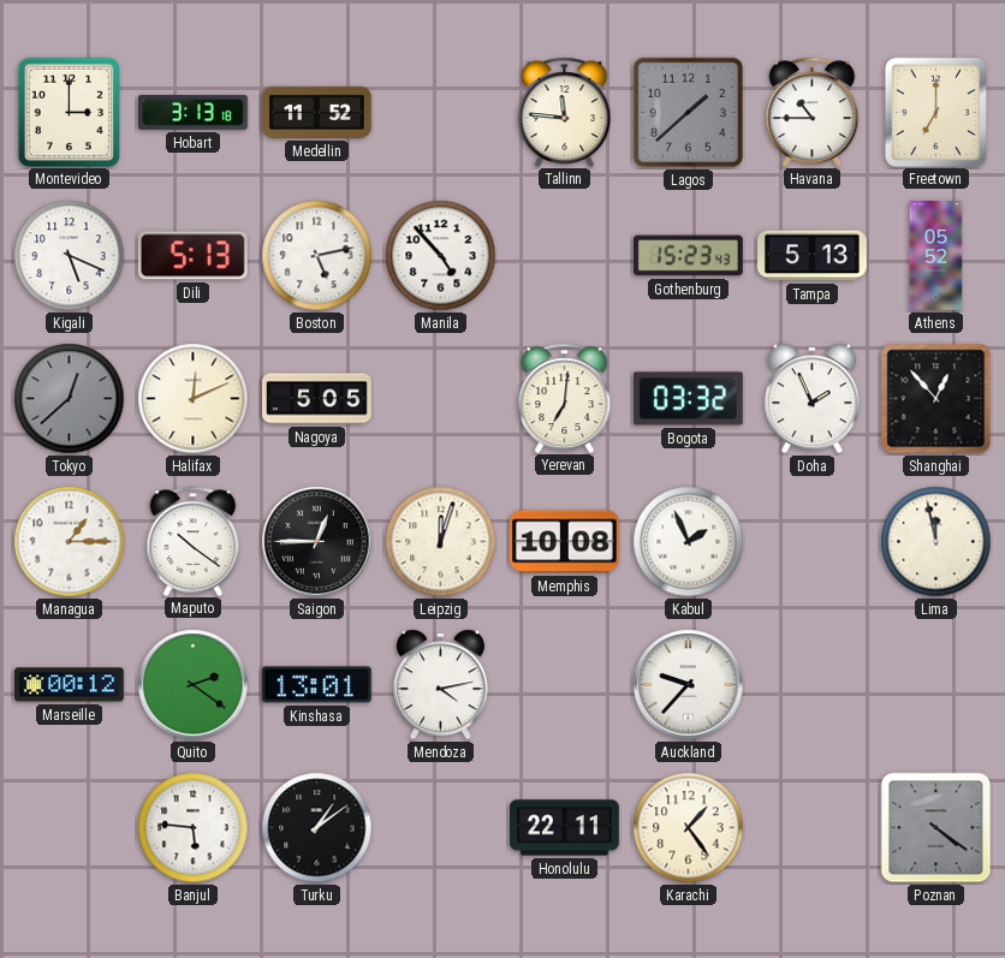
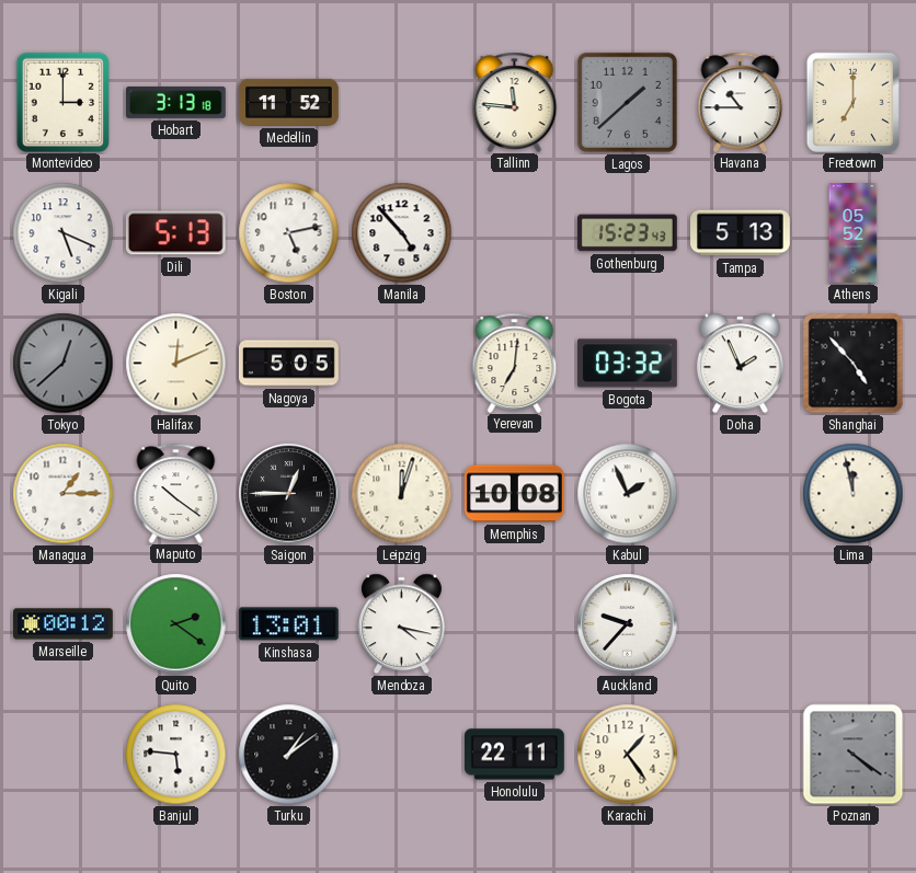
Shanghai: 12:53 -> 4:53
Mendoza: 4:13 -> 4:17
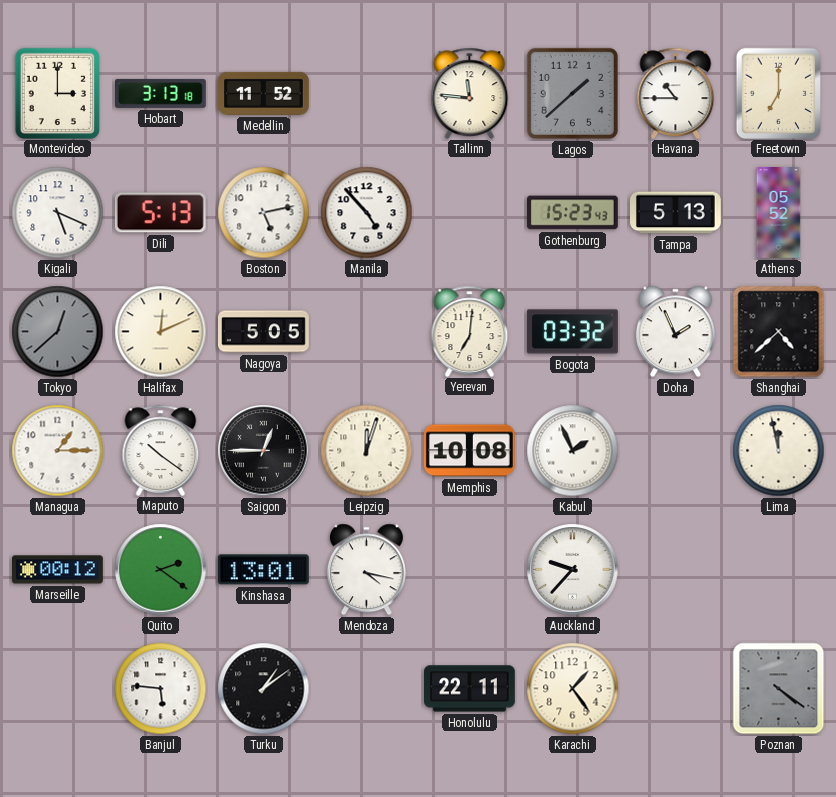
Shanghai: 4:53 -> 4:38
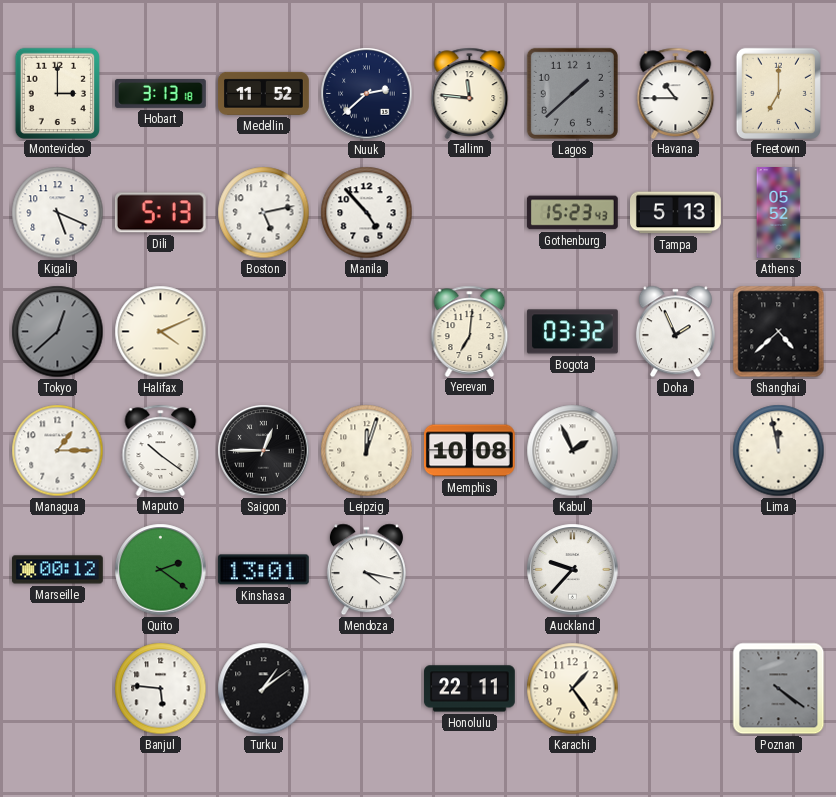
Nuuk: none -> 2:38
Halifax: 12:11 -> 4:11
Nagoya: 5:05 -> none
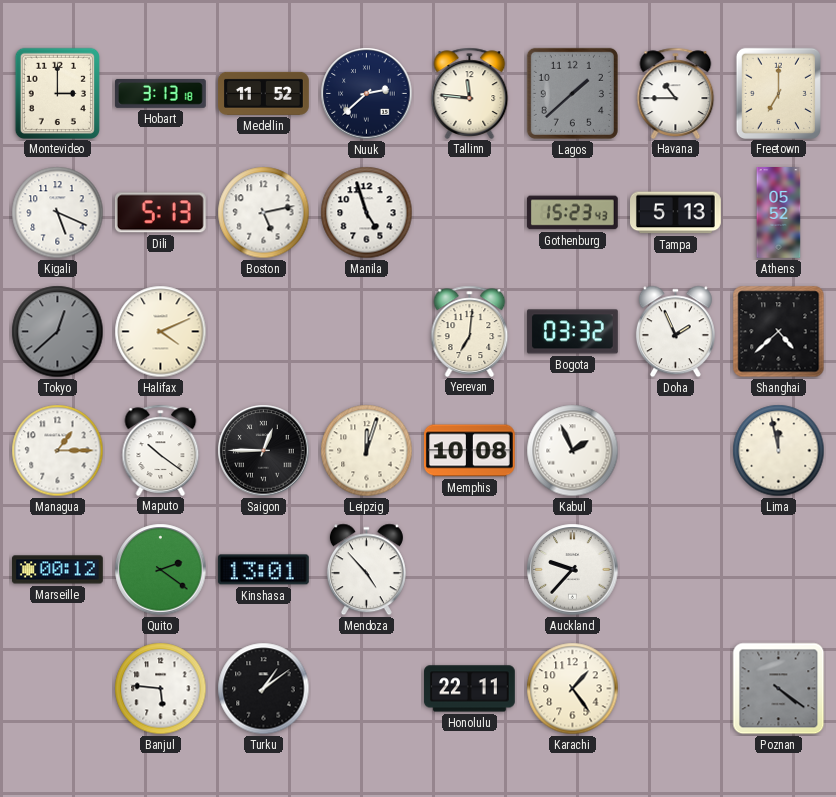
Manila: 4:53 -> 4:57
Mendoza: 4:17 -> 4:53
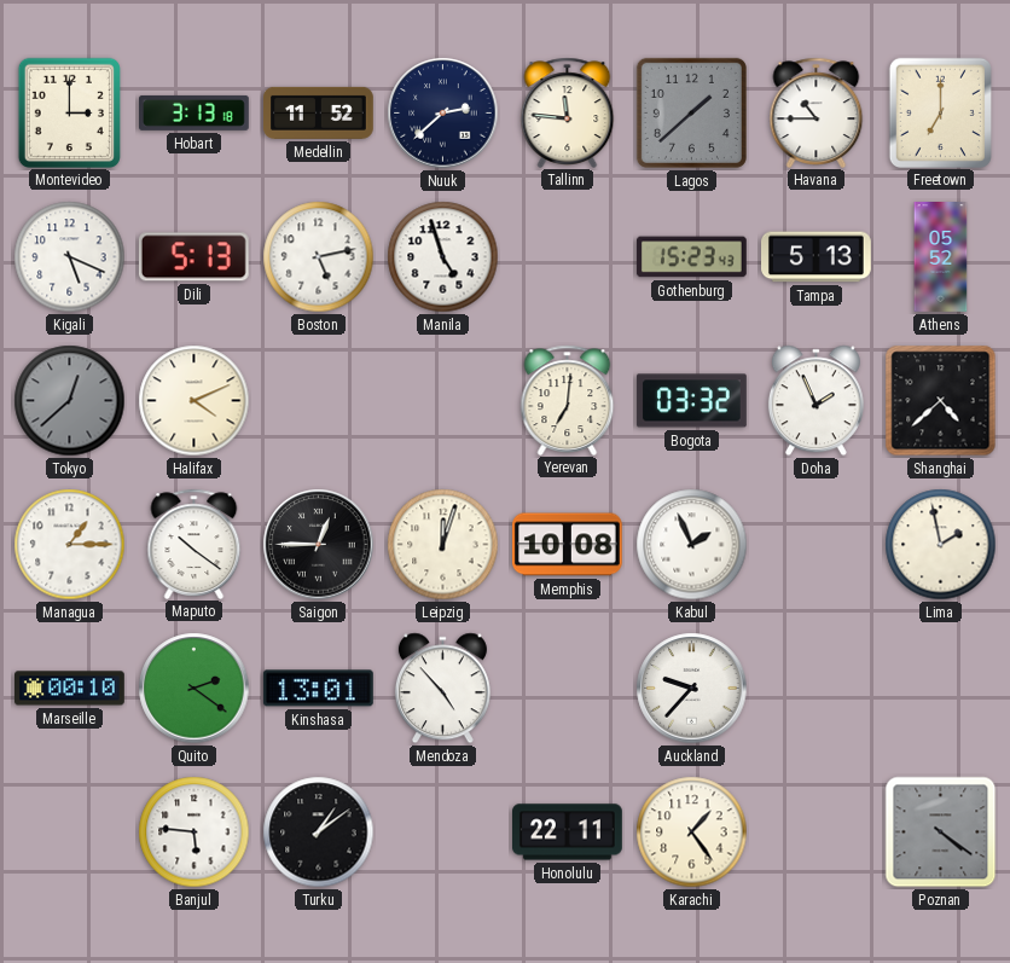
Lima: 11:58 -> 1:58
Marseille: 00:12 -> 00:10
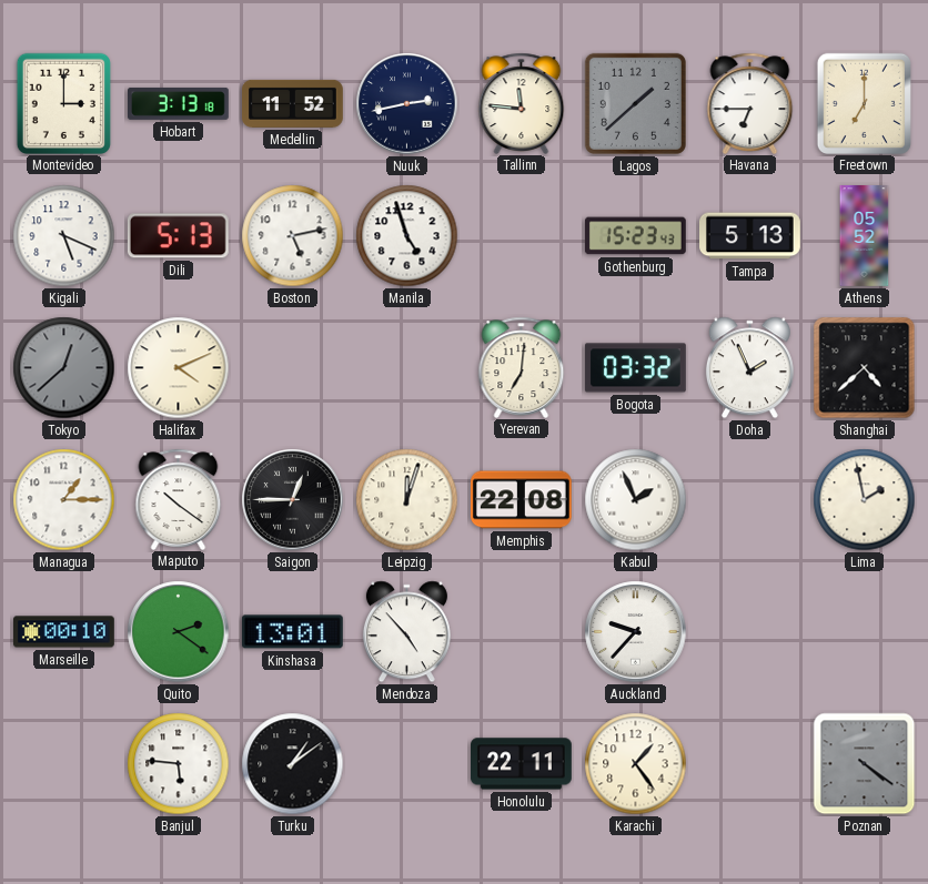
Nuuk: 2:38 -> 2:43
Havana: 10:45 -> 6:45
Memphis: 10:08 -> 22:08
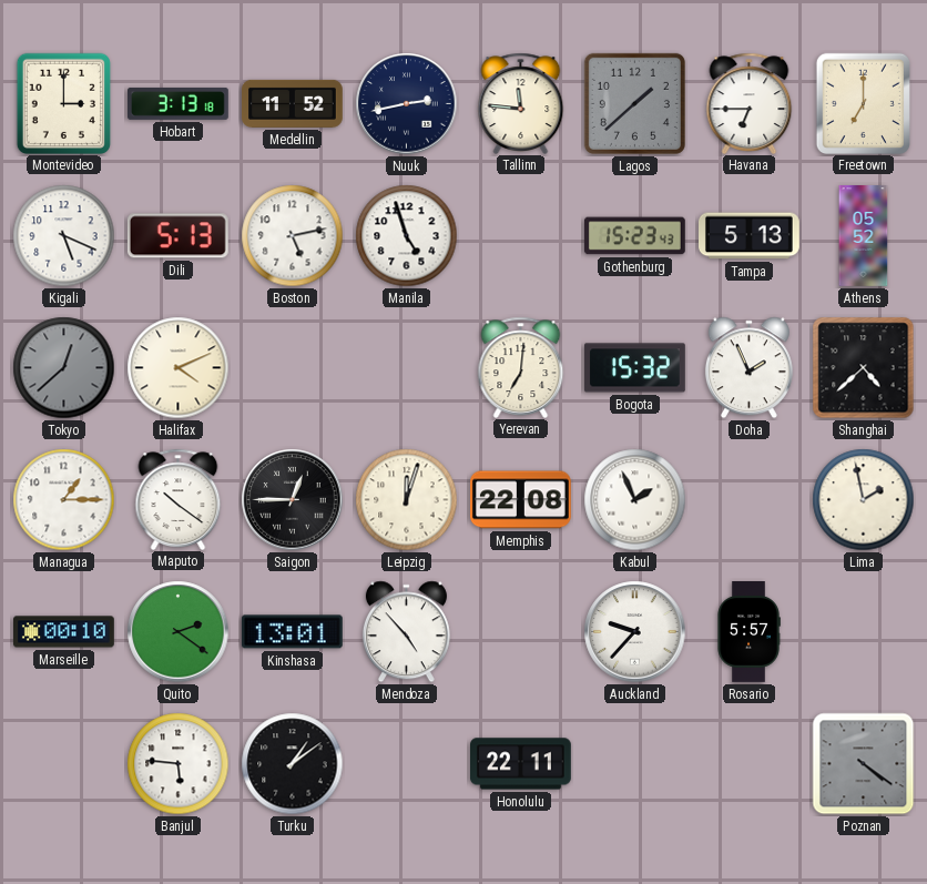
Bogota: 03:32 -> 15:32
Rosario: none -> 5:57
Karachi: 1:24 -> none
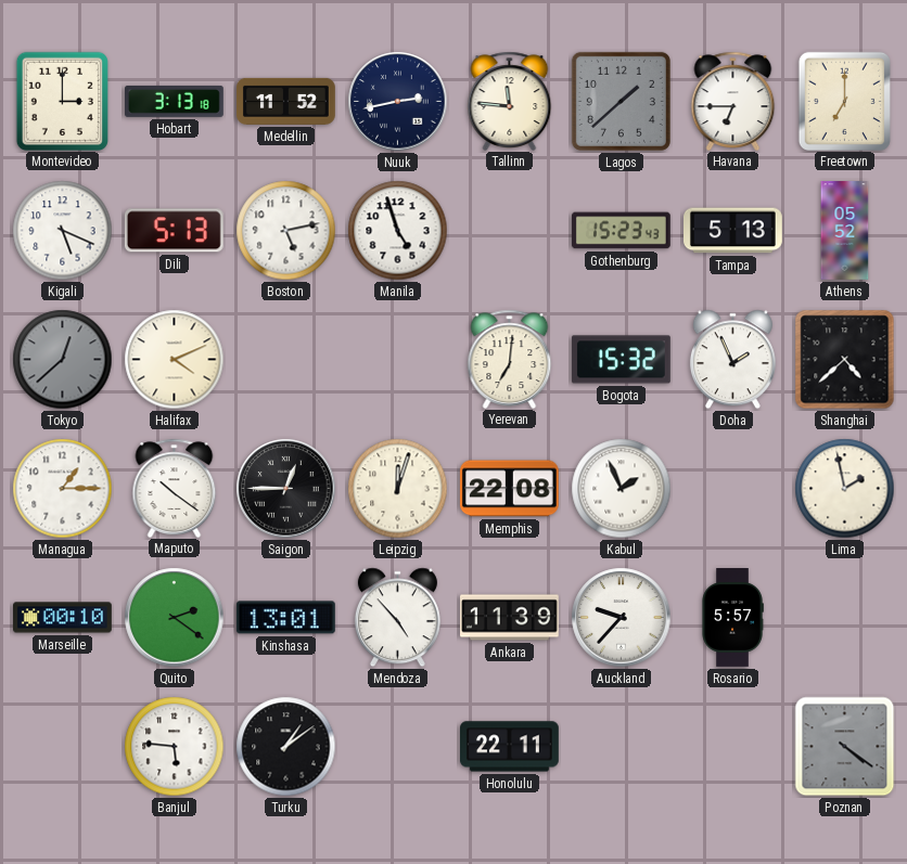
Ankara: none -> 11:39
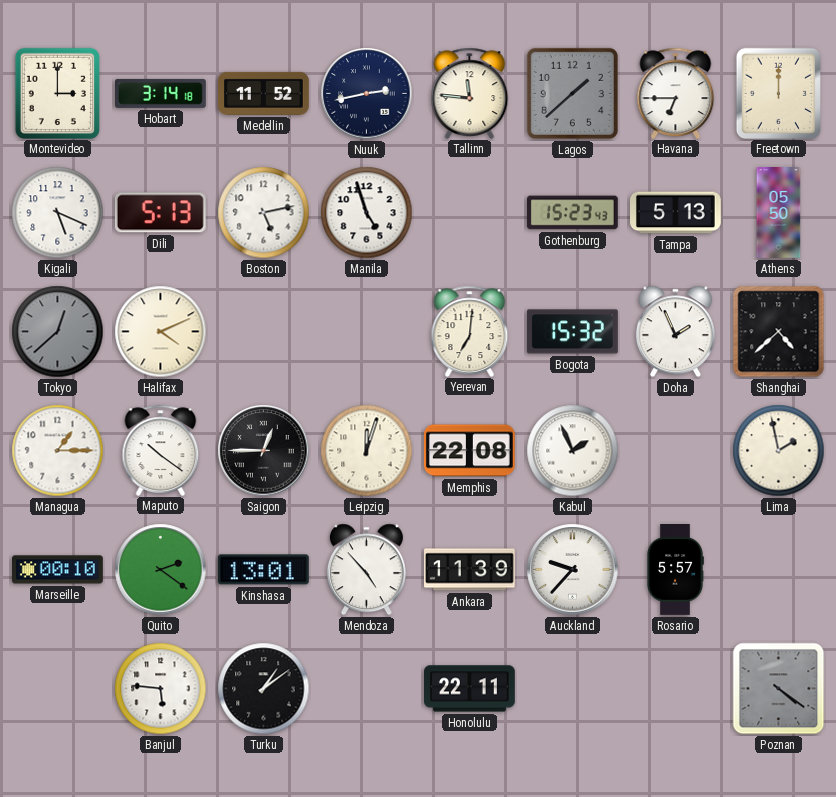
Hobart: 3:13 -> 3:14
Freetown: 7:00 -> 12:00
Athens: 05:52 -> 05:50
